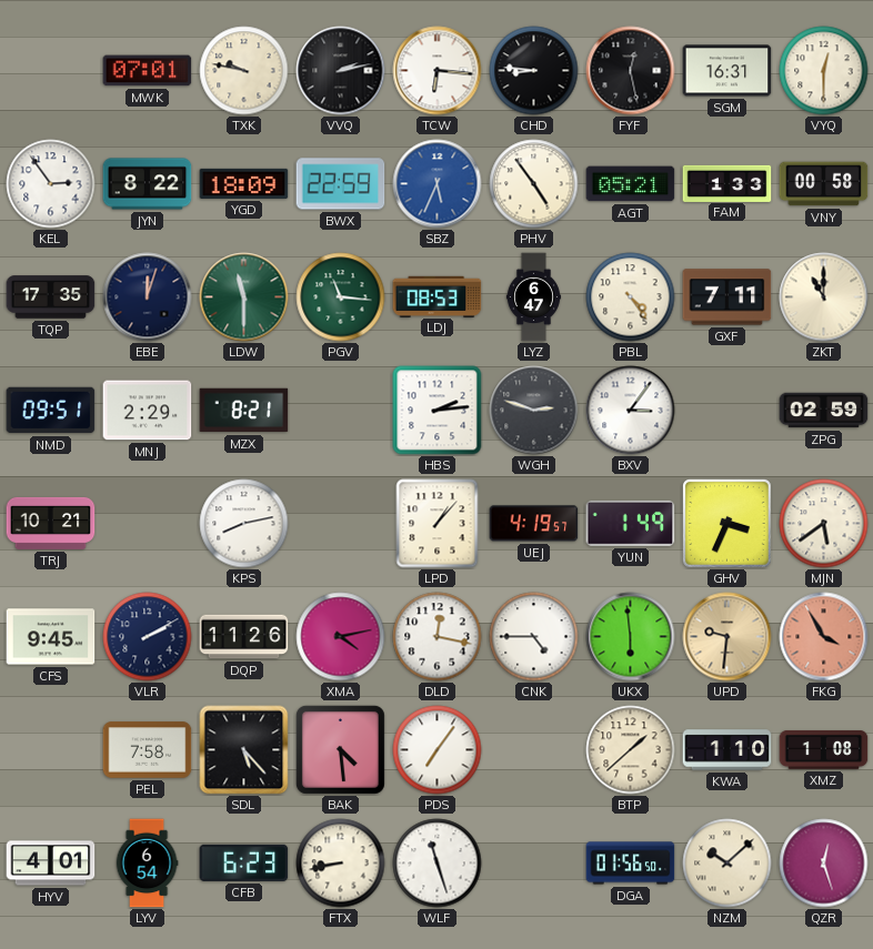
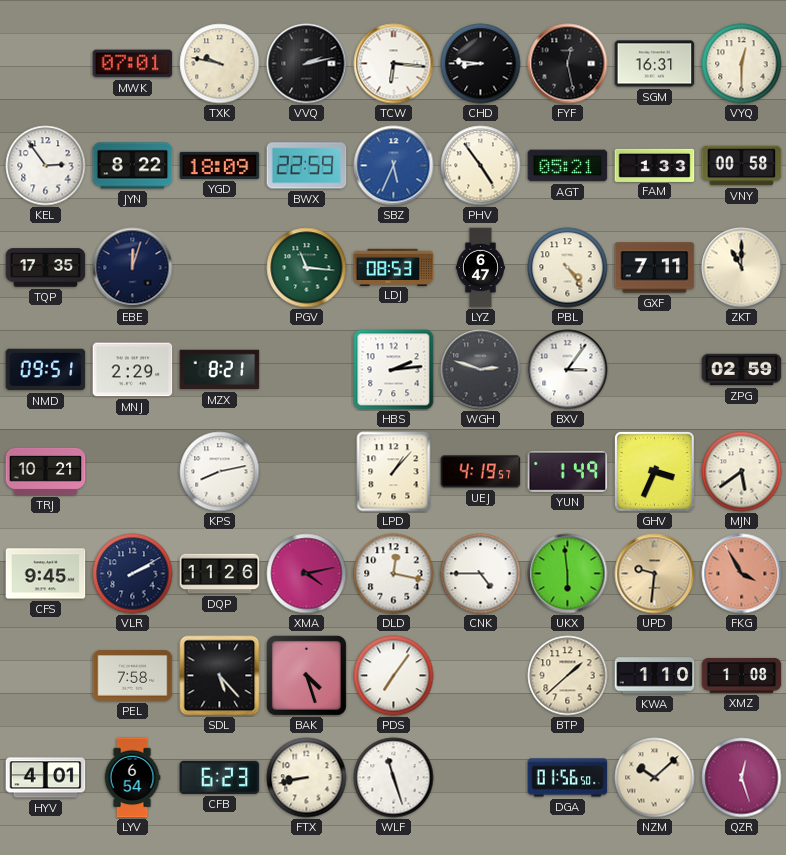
LDW: 11:30 -> none
BAK: 4:29 -> 4:27
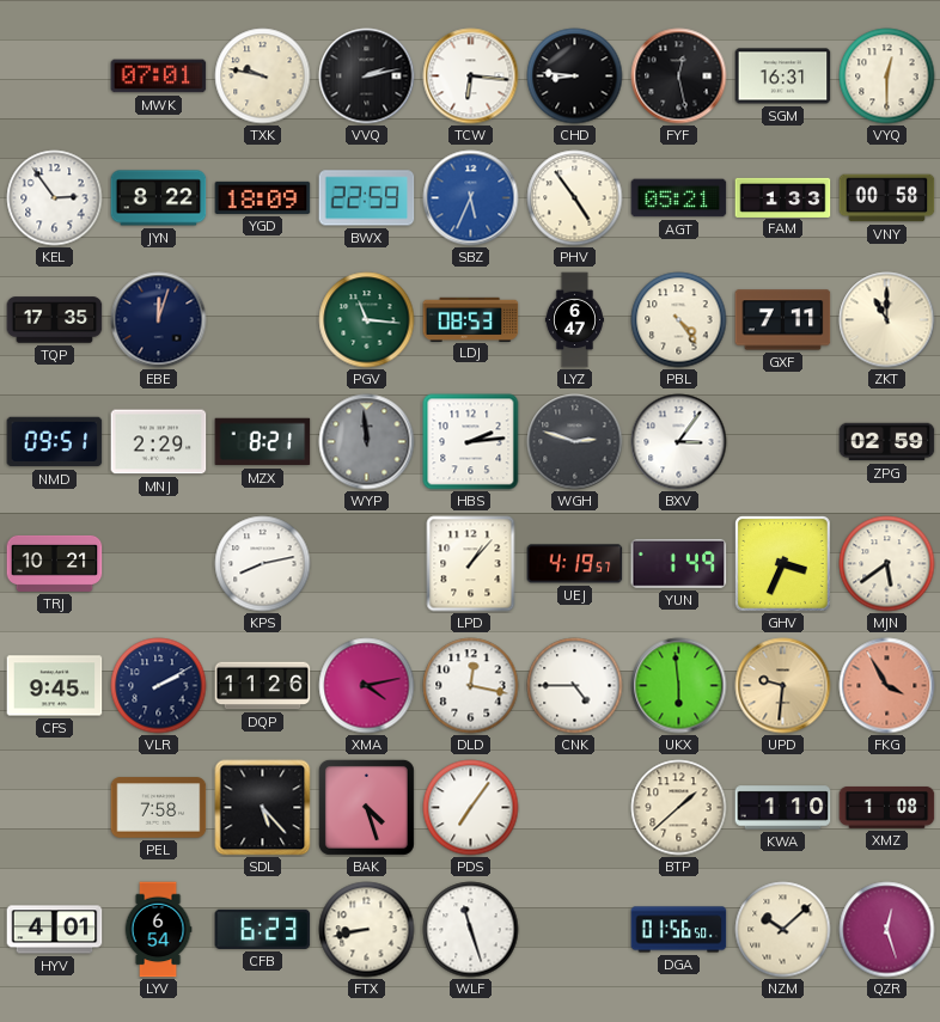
WYP: none -> 11:59
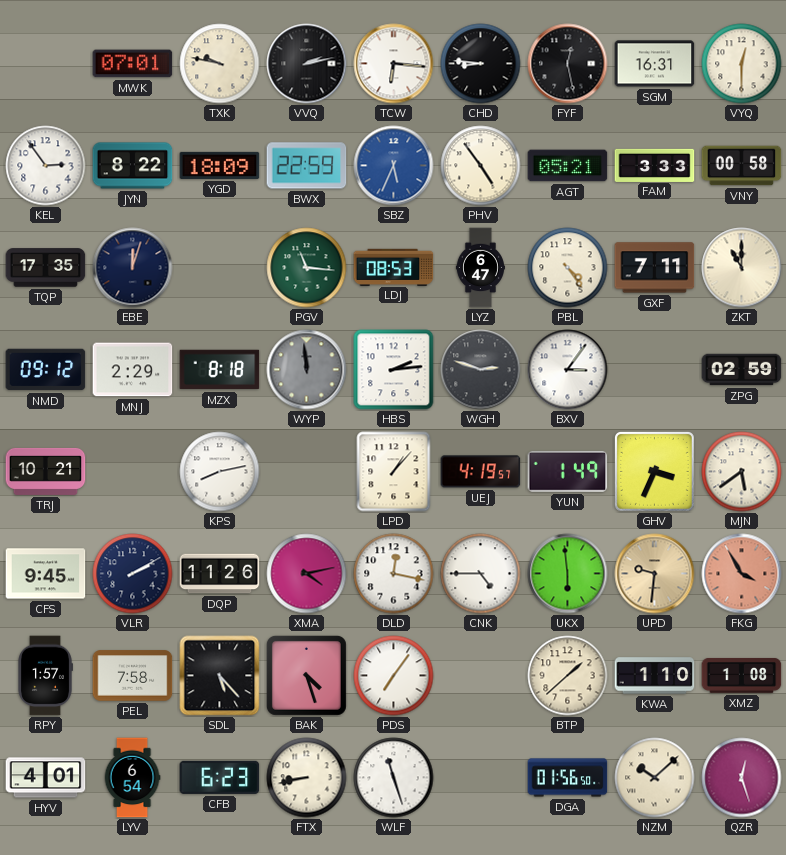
FAM: 1:33 -> 3:33
NMD: 09:51 -> 09:12
MZX: 8:21 -> 8:18
RPY: none -> 1:57
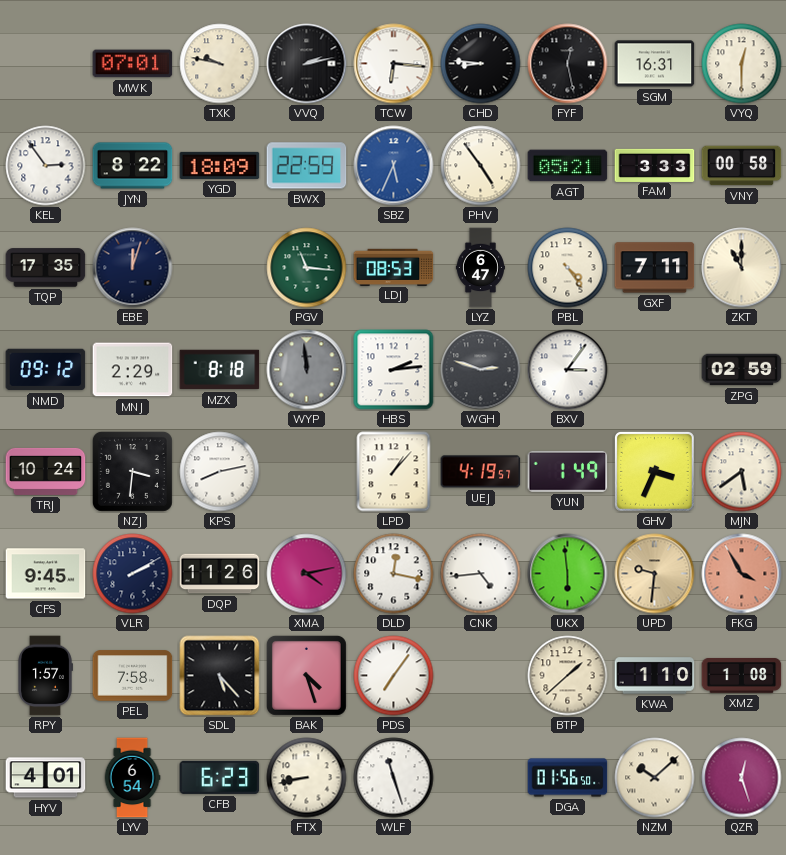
TRJ: 10:21 -> 10:24
NZJ: none -> 3:31
CNK: 4:45 -> 4:44
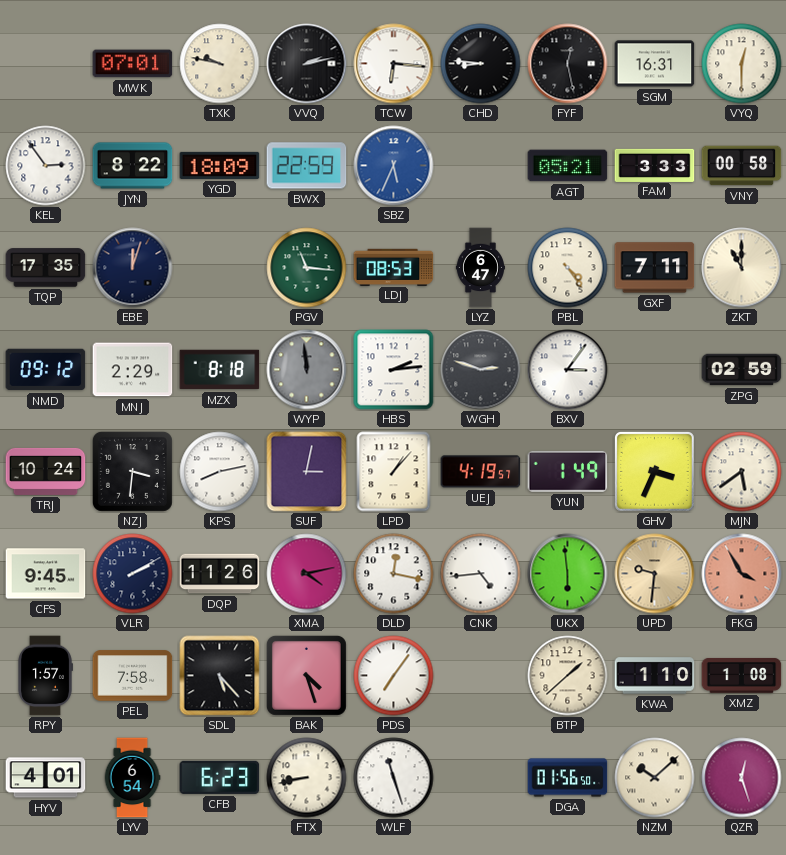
PHV: 4:54 -> none
SUF: none -> 3:02
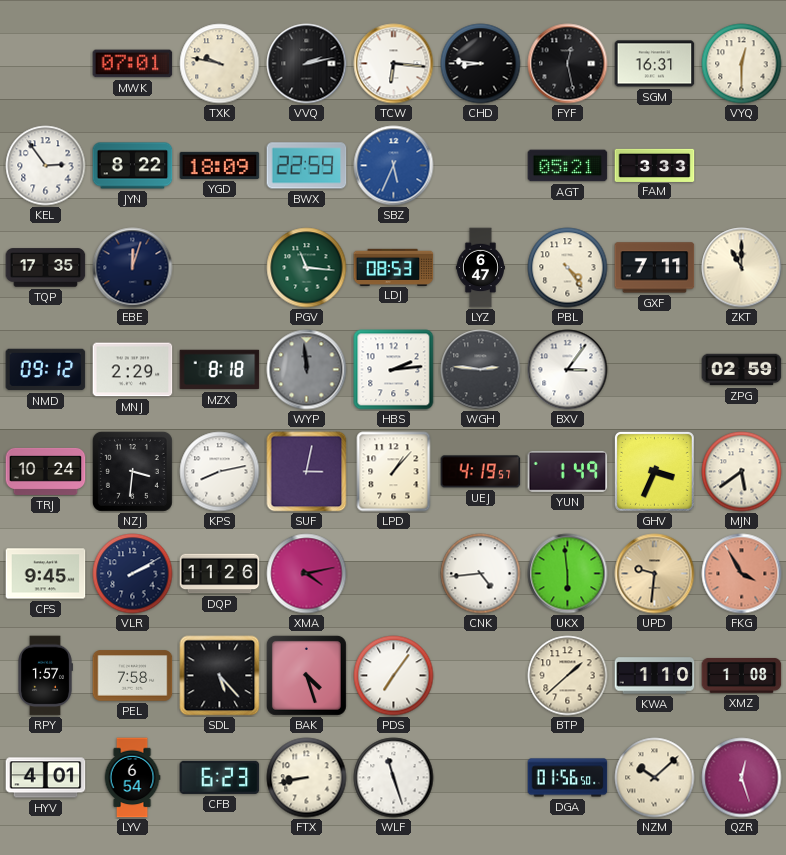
VNY: 00:58 -> none
WGH: 2:48 -> 2:46
DLD: 12:17 -> none
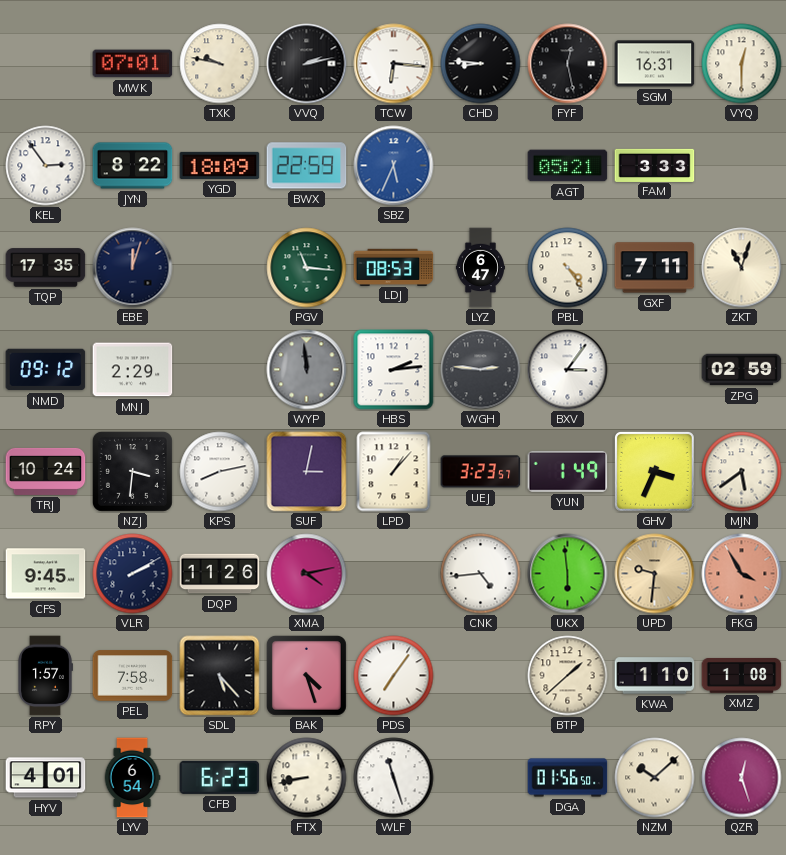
ZKT: 11:00 -> 11:03
MZX: 8:18 -> none
UEJ: 4:19 -> 3:23
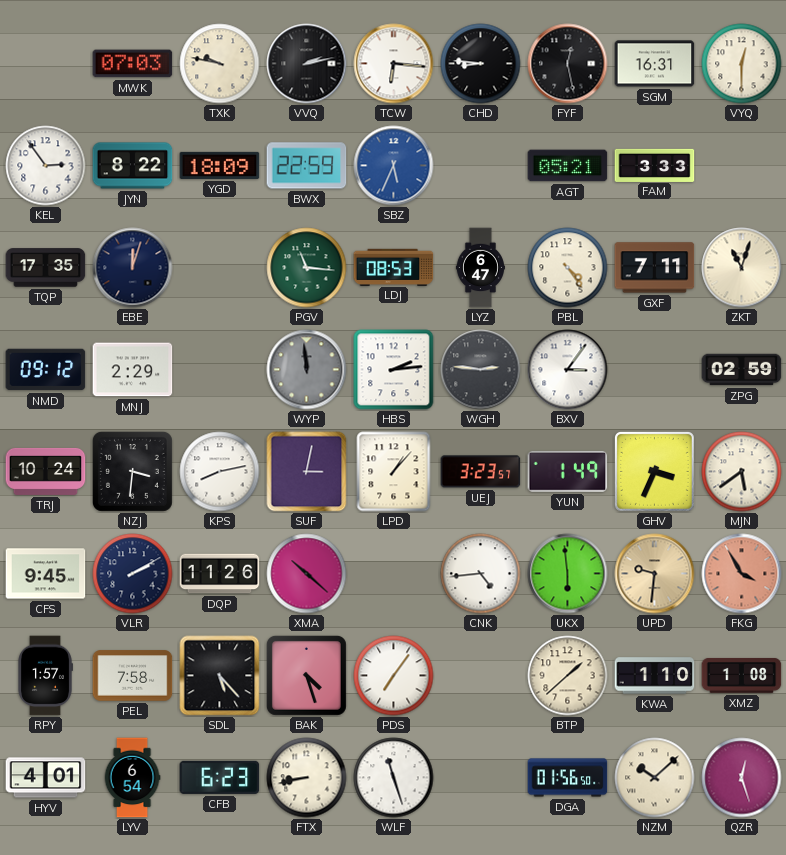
MWK: 07:01 -> 07:03
XMA: 4:13 -> 10:22
